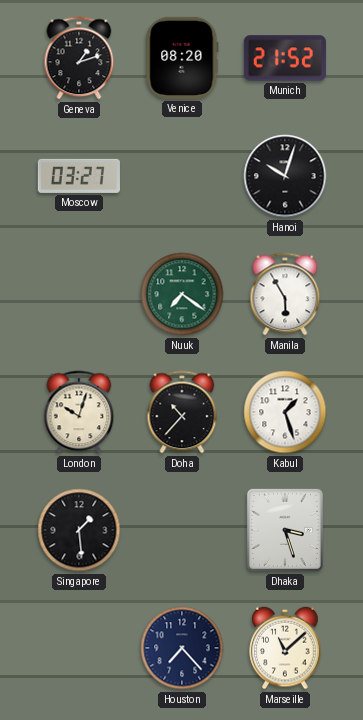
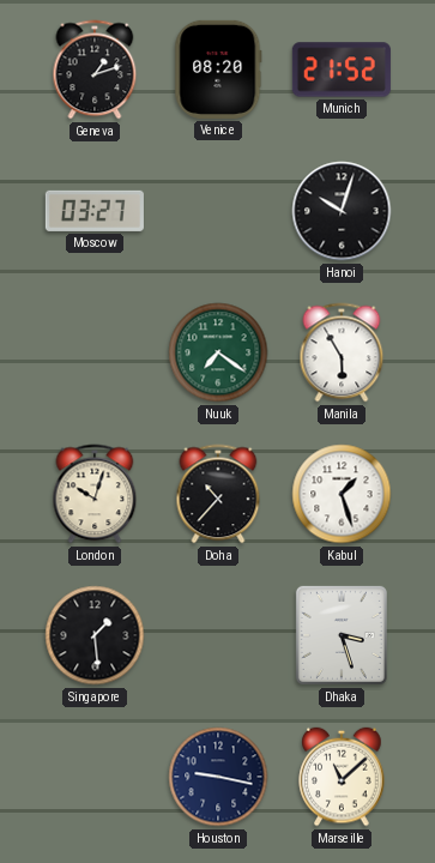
Houston: 7:23 -> 9:17
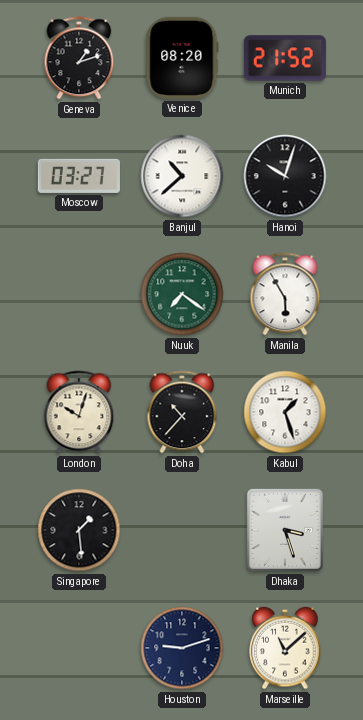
Banjul: none -> 10:38
Houston: 9:17 -> 9:12
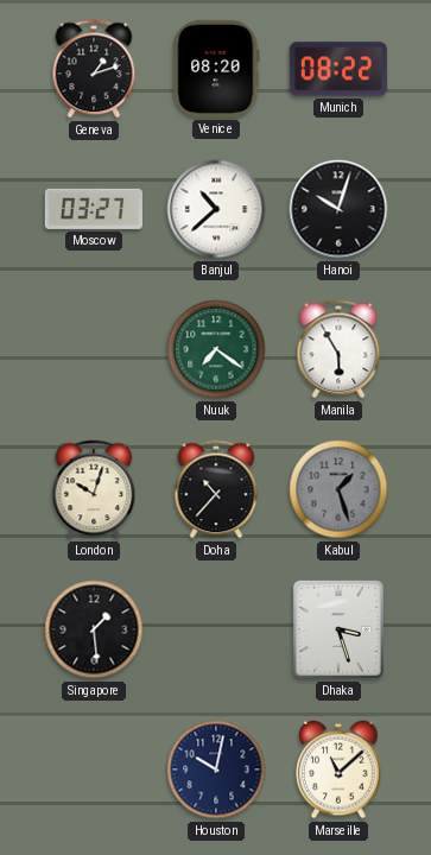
Munich: 21:52 -> 08:22
Kabul dial: white -> grey
Houston: 9:12 -> 10:02
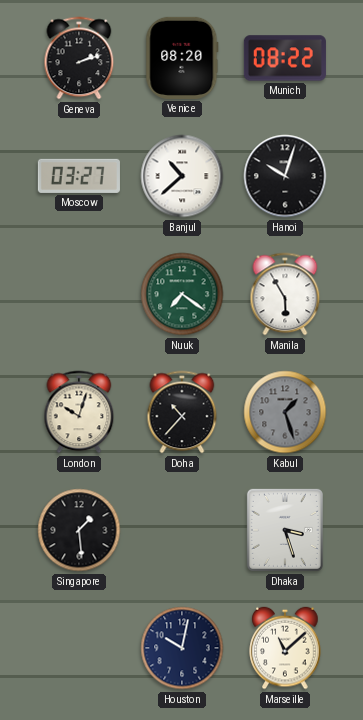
Geneva: 1:12 -> 2:12
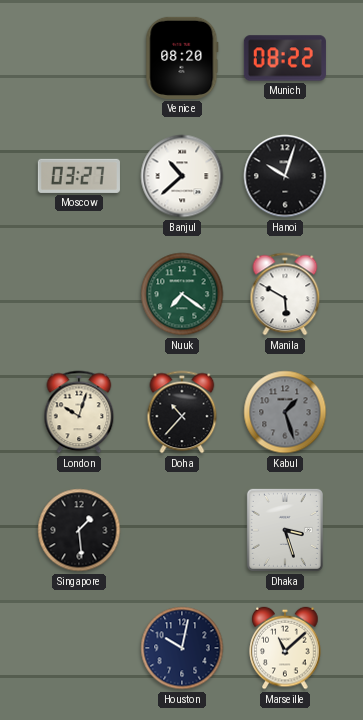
Geneva: 2:12 -> none
Manila: 5:55 -> 5:50
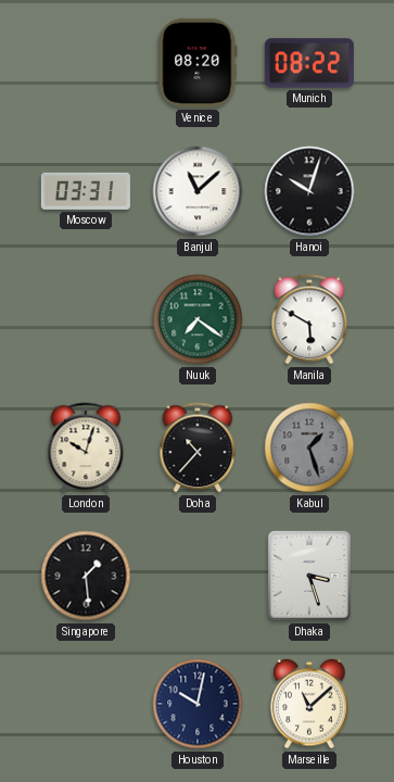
Moscow: 03:27 -> 03:31
Banjul: 10:38 -> 11:08
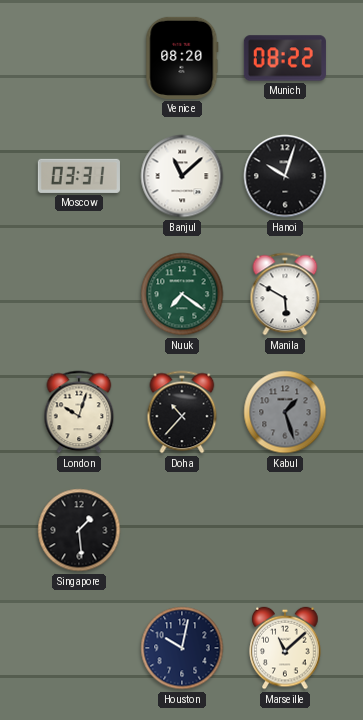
Dhaka: 3:27 -> none
